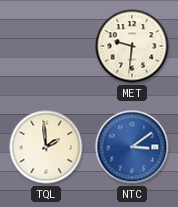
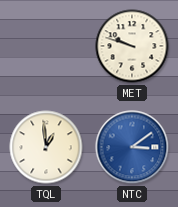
MET: 9:31 -> 9:48
TQL: 1:59 -> 12:59
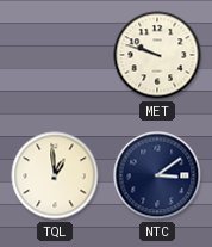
NTC dial: blue -> navy
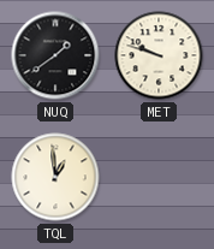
NUQ: none -> 1:39
NTC: 3:09 -> none
